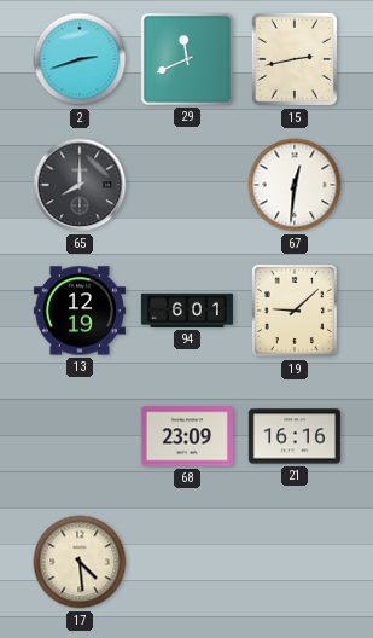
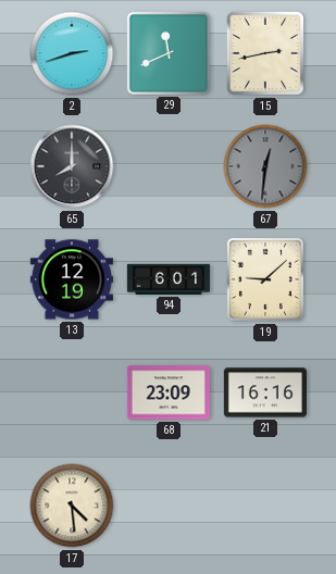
67 dial: white -> grey
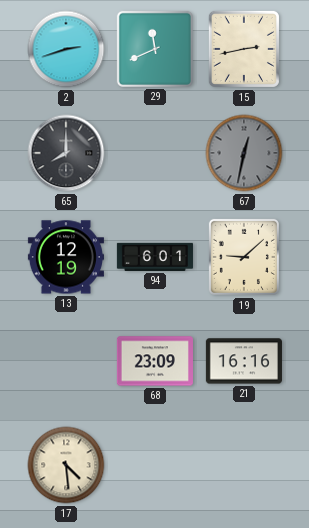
67: 12:31 -> 12:32
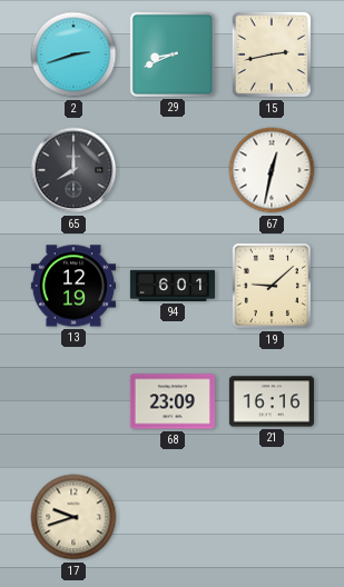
29: 11:41 -> 8:41
67 dial: grey -> white
17: 4:29 -> 9:42
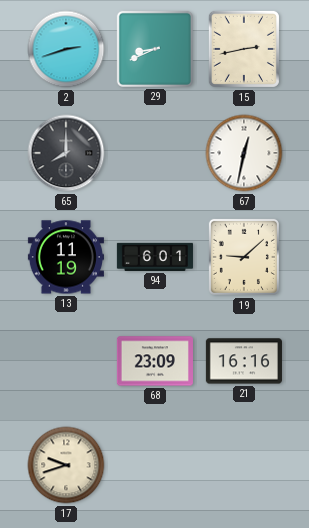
13: 12:19 -> 11:19
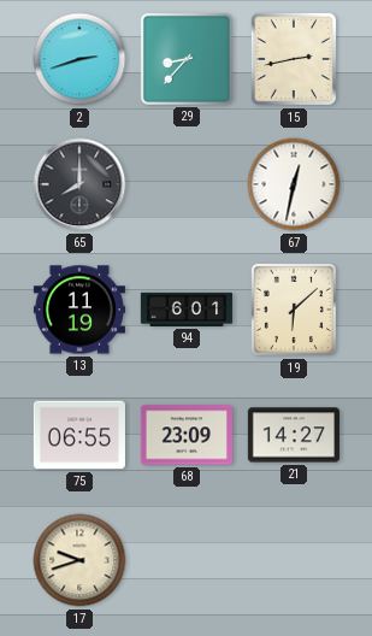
29: 8:41 -> 8:37
19: 9:08 -> 6:08
75: none -> 06:55
21: 16:16 -> 14:27
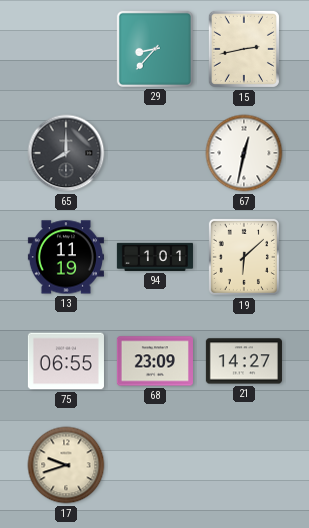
2: 2:42 -> none
94: 6:01 -> 1:01
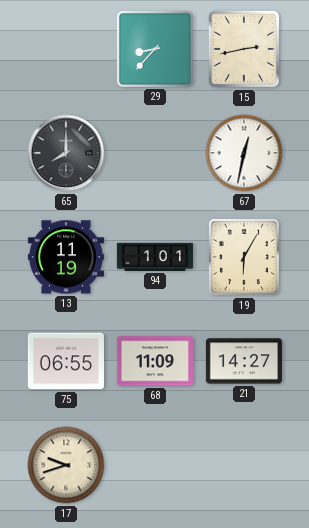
19: 6:08 -> 6:05
68: 23:09 -> 11:09
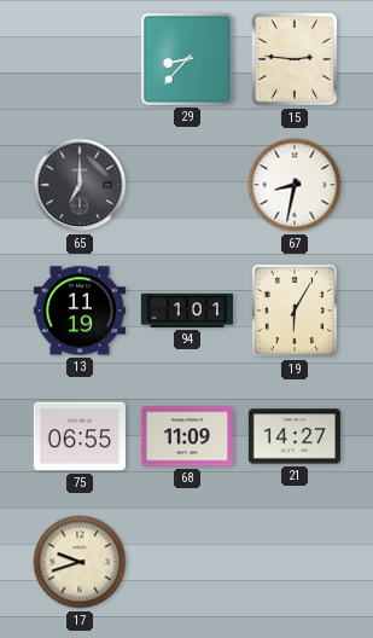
15: 2:43 -> 2:46
65: 8:00 -> 7:00
67: 12:32 -> 8:32
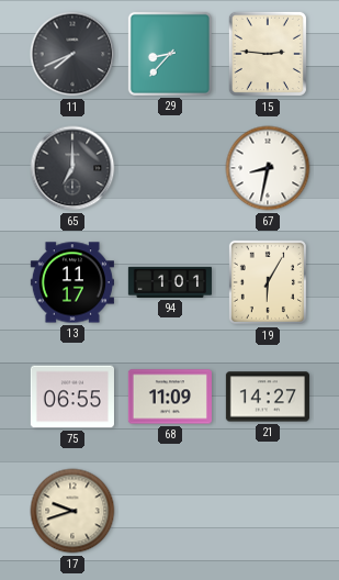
11: none -> 7:41
13: 11:19 -> 11:17
